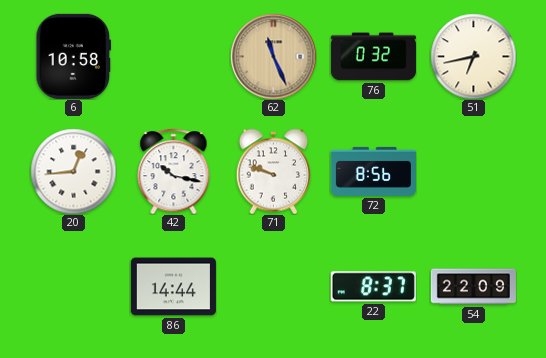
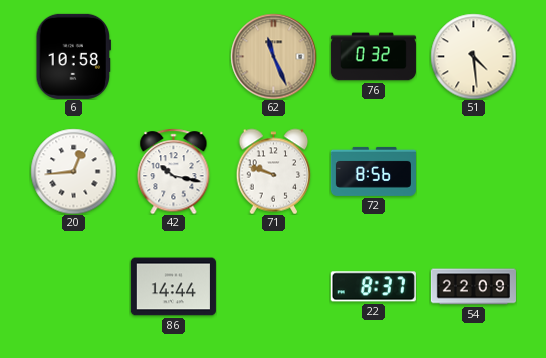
51: 6:43 -> 4:29
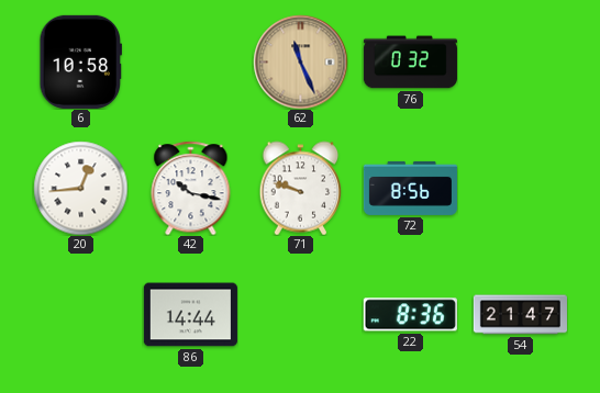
51: 4:29 -> none
22: 8:37 -> 8:36
54: 22:09 -> 21:47
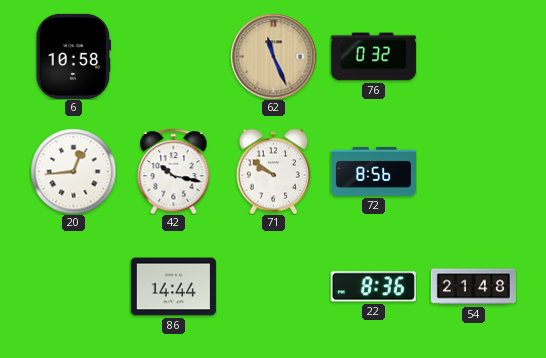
71: 9:48 -> 9:51
54: 21:47 -> 21:48
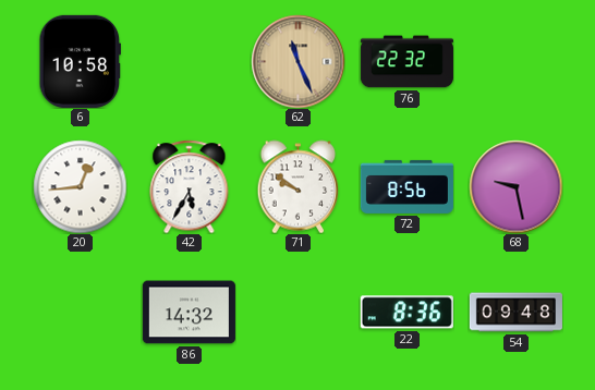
76: 0:32 -> 22:32
42: 10:17 -> 5:35
68: none -> 9:28
86: 14:44 -> 14:32
54: 21:48 -> 09:48
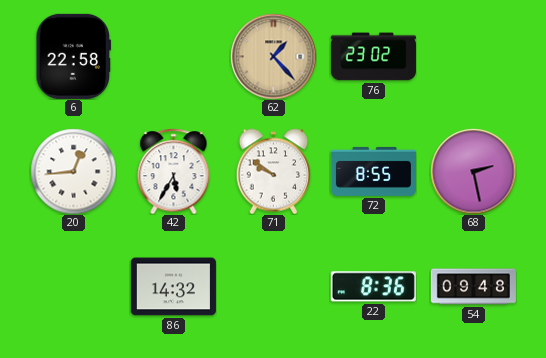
6: 10:58 -> 22:58
62: 11:26 -> 1:23
76: 22:32 -> 23:02
72: 8:56 -> 8:55
68: 9:28 -> 2:28
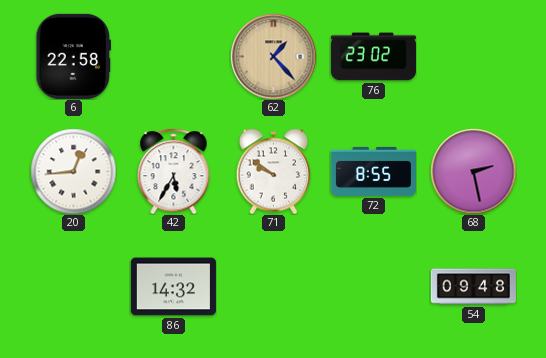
22: 8:36 -> none
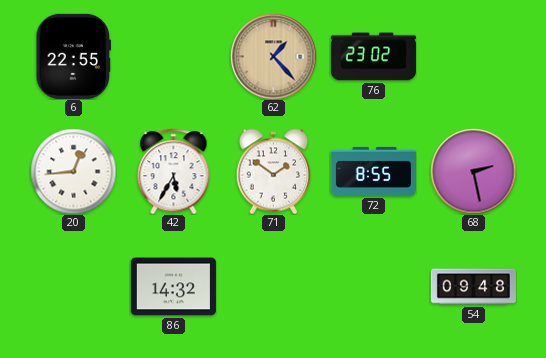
6: 22:58 -> 22:55
71: 9:51 -> 1:51
